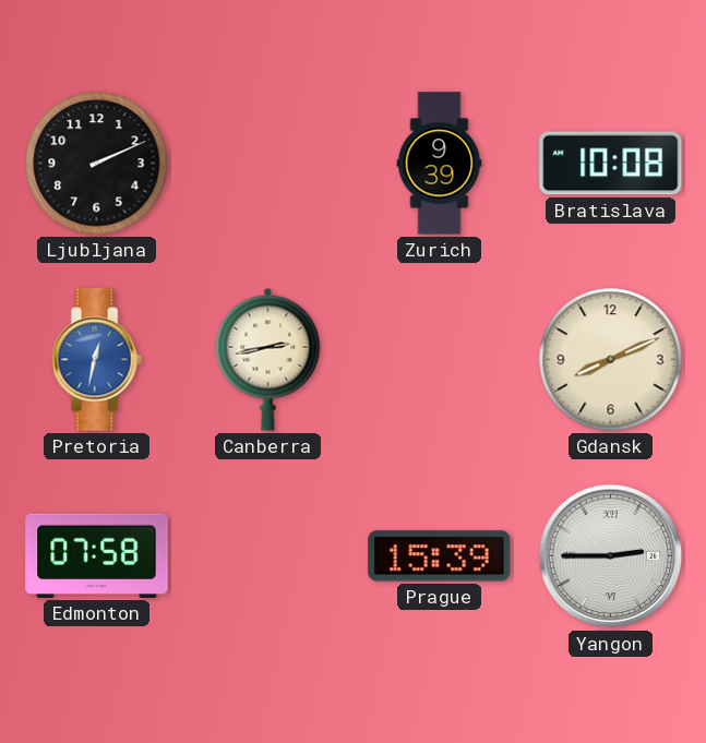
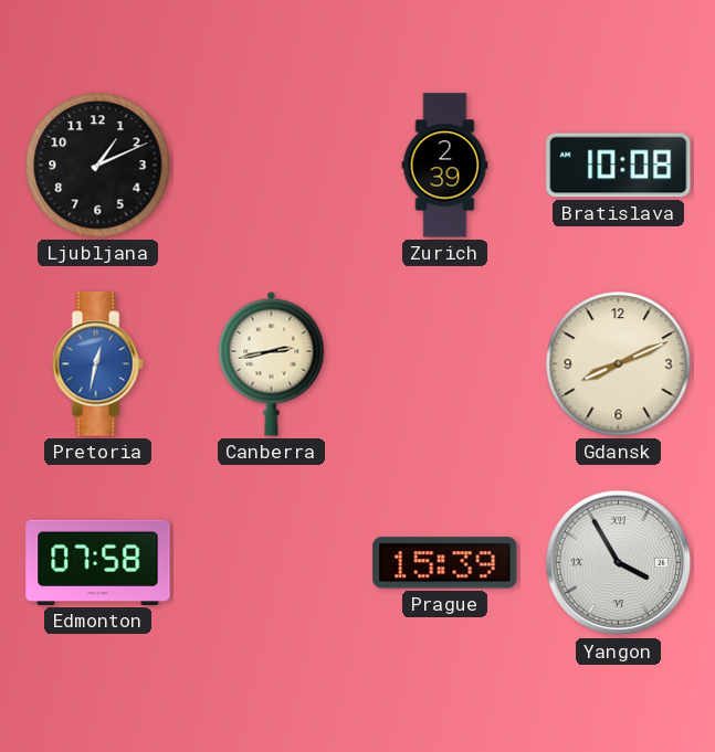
Ljubljana: 2:11 -> 1:11
Zurich: 9:39 -> 2:39
Yangon: 2:45 -> 3:55
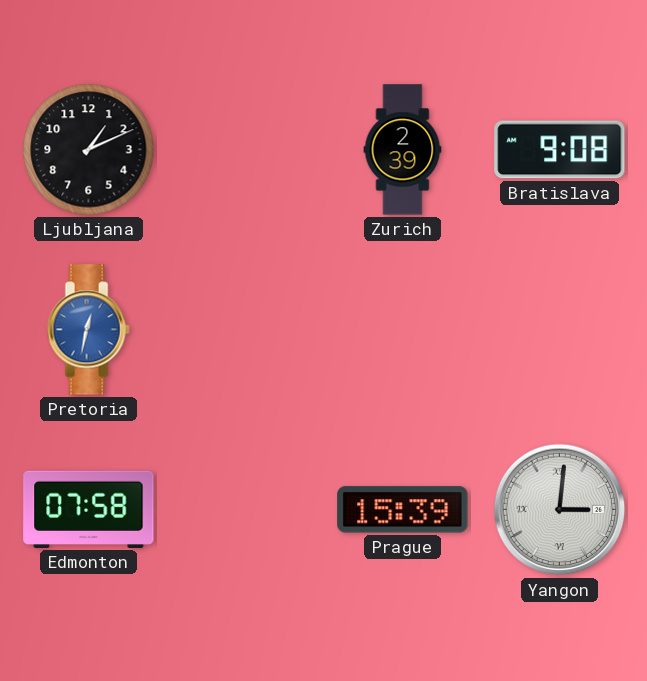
Bratislava: 10:08 -> 9:08
Canberra: 2:43 -> none
Gdansk: 8:11 -> none
Yangon: 3:55 -> 3:01
